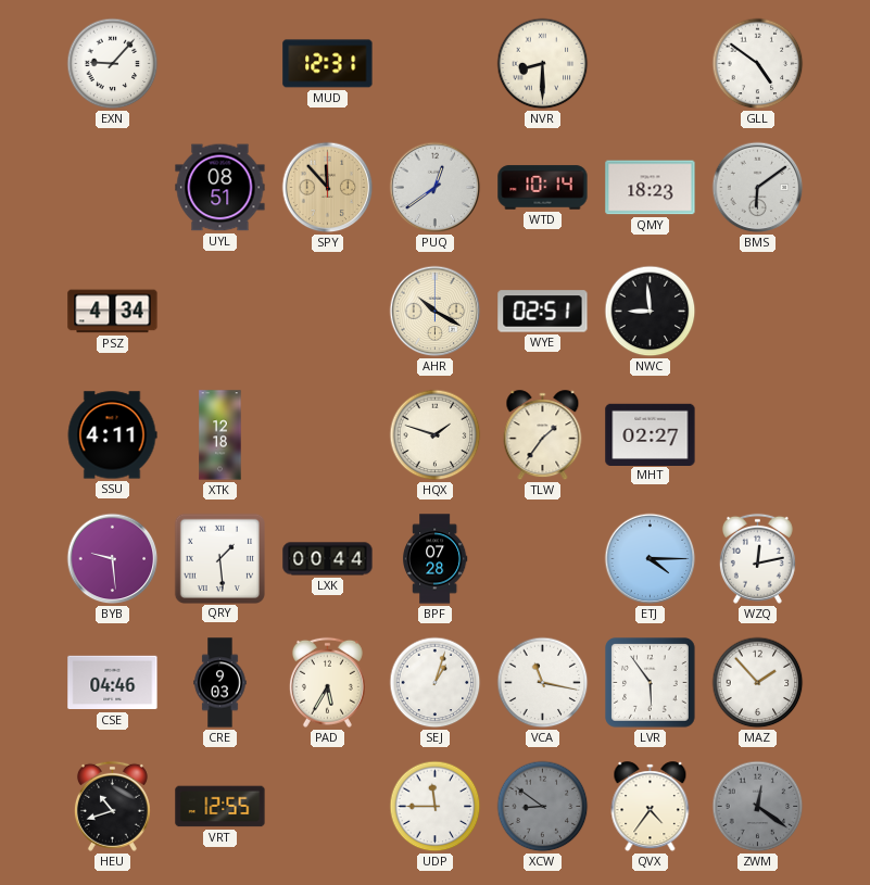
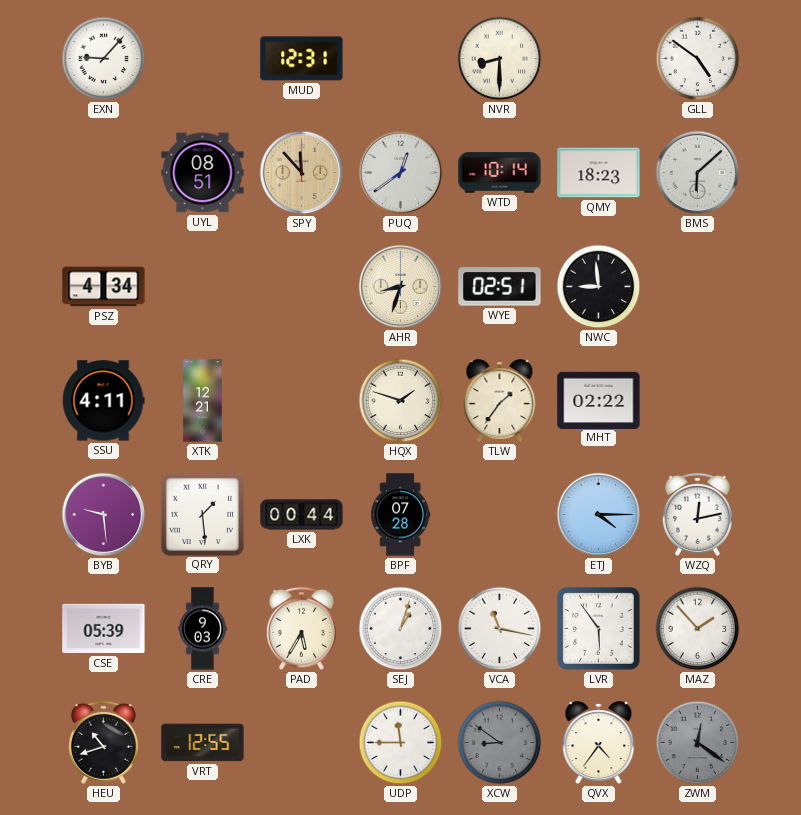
BMS: 6:09 -> 6:08
AHR: 10:20 -> 8:33
XTK: 12:18 -> 12:21
MHT: 02:27 -> 02:22
CSE: 04:46 -> 05:39
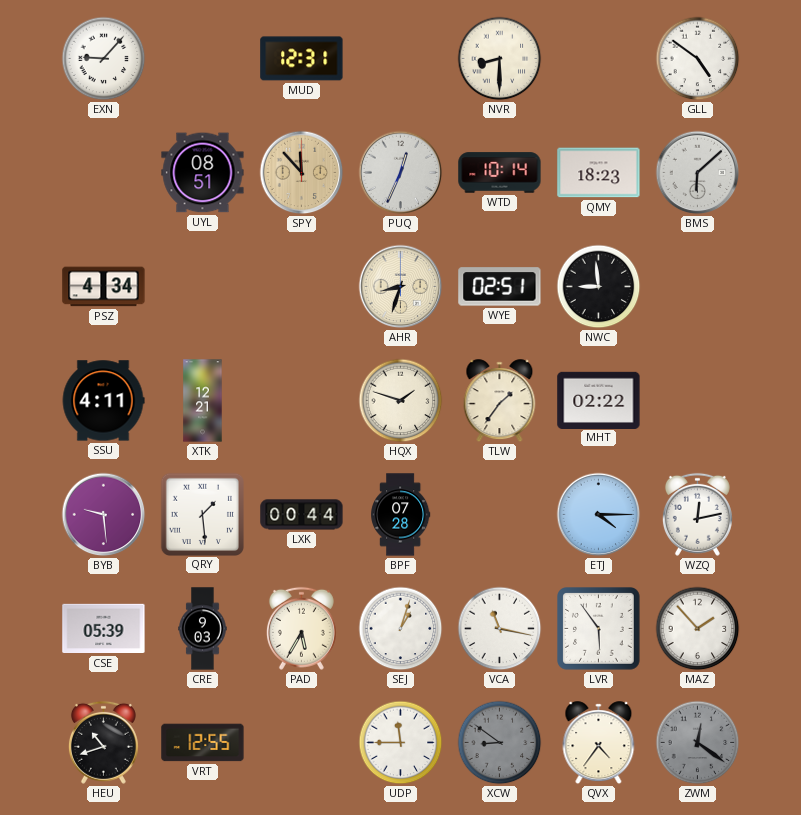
PUQ: 12:39 -> 12:34
